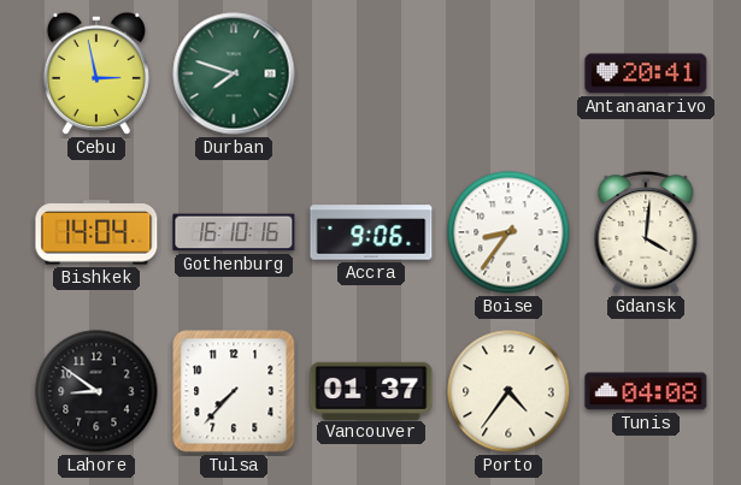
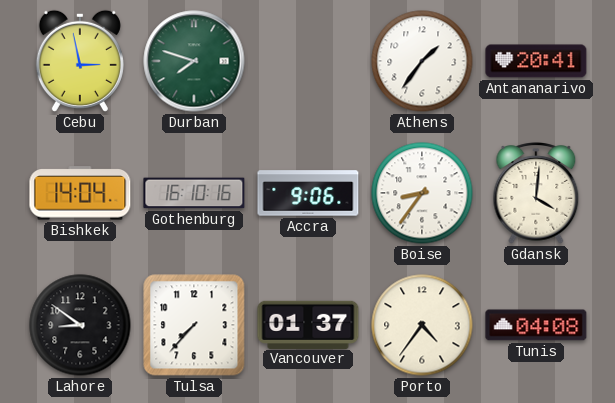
Athens: none -> 1:36
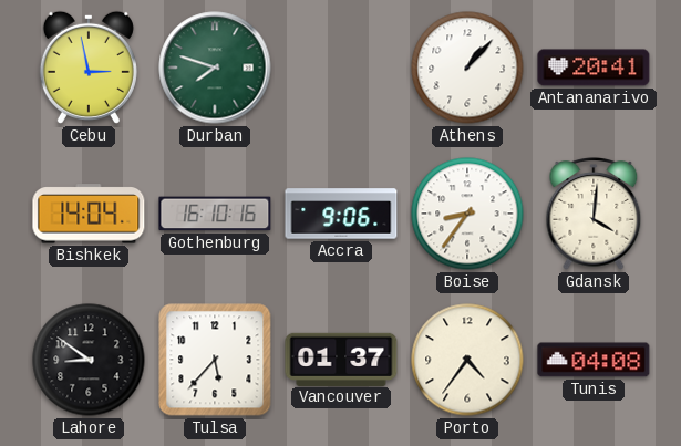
Athens: 1:36 -> 1:07
Tulsa: 7:37 -> 5:37
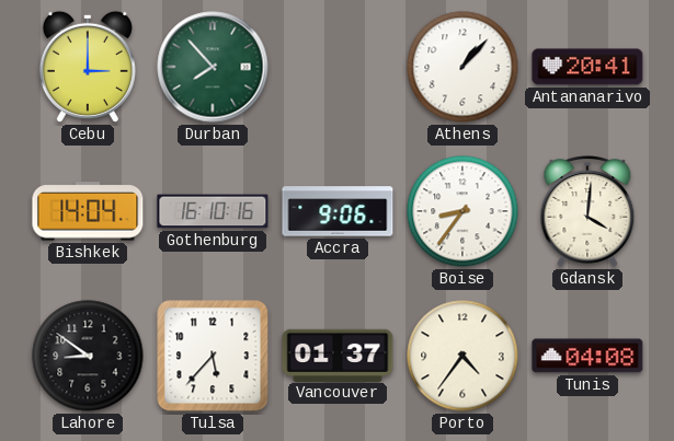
Cebu: 2:58 -> 3:00
Durban: 7:48 -> 7:53
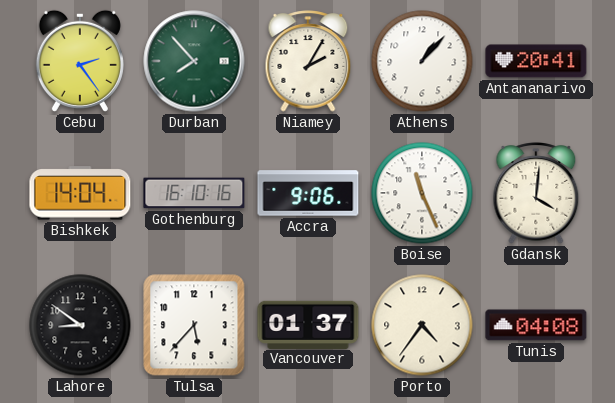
Cebu: 3:00 -> 2:24
Niamey: none -> 2:05
Boise: 8:36 -> 11:26
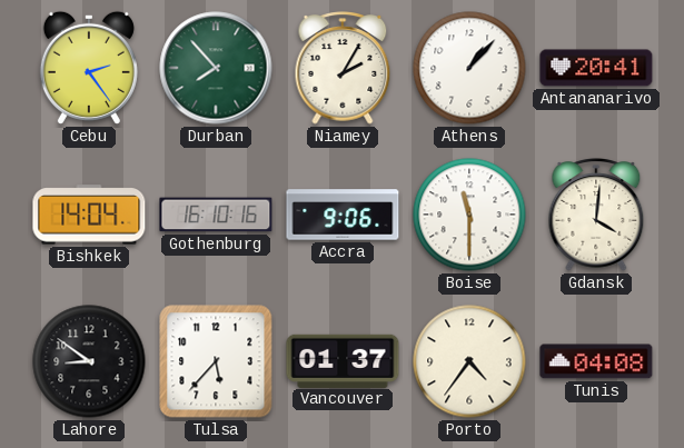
Boise: 11:26 -> 11:30
